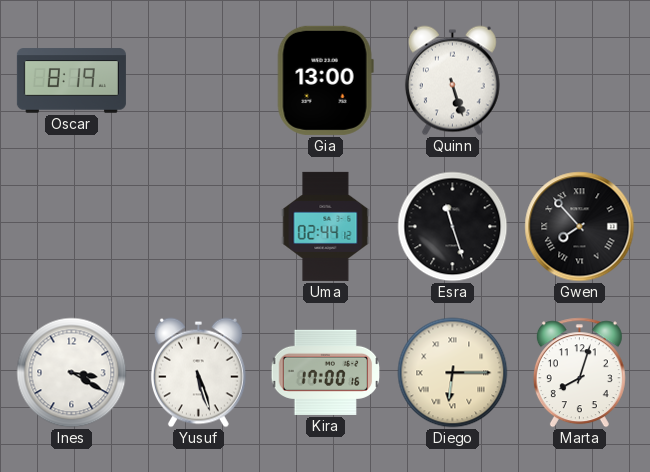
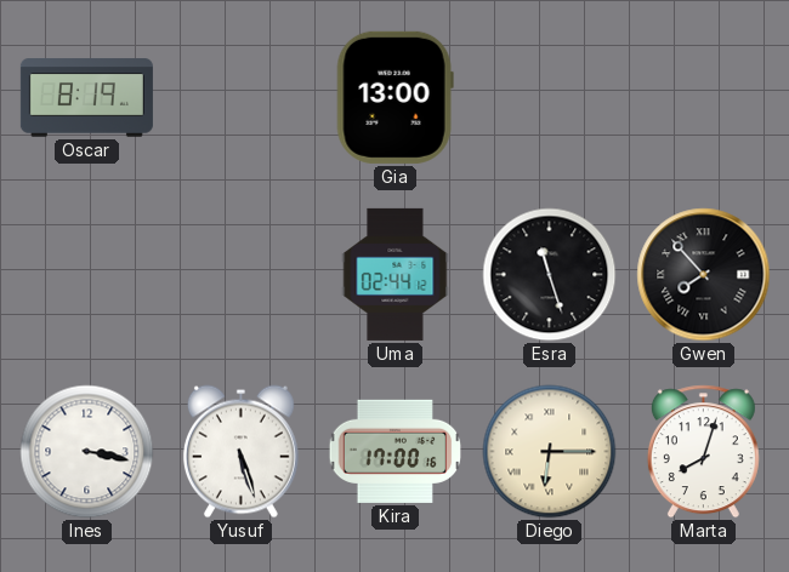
Quinn: 5:27 -> none
Ines: 3:20 -> 3:17
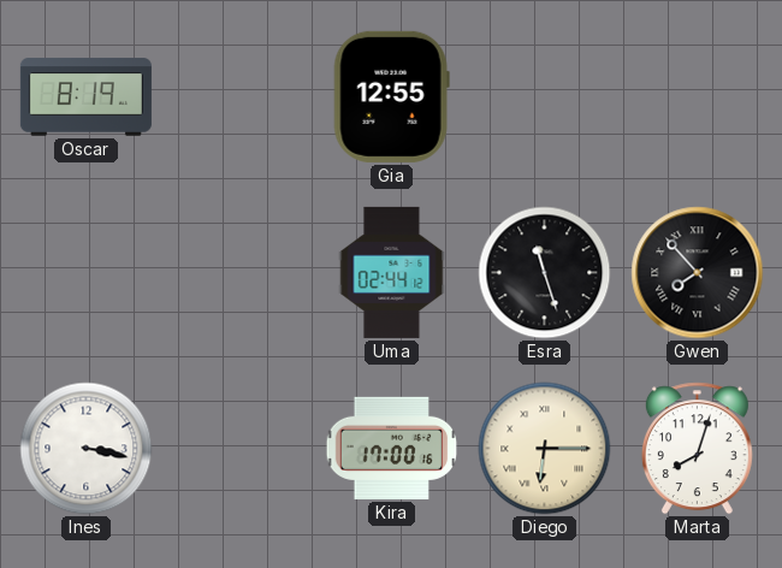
Gia: 13:00 -> 12:55
Yusuf: 5:27 -> none
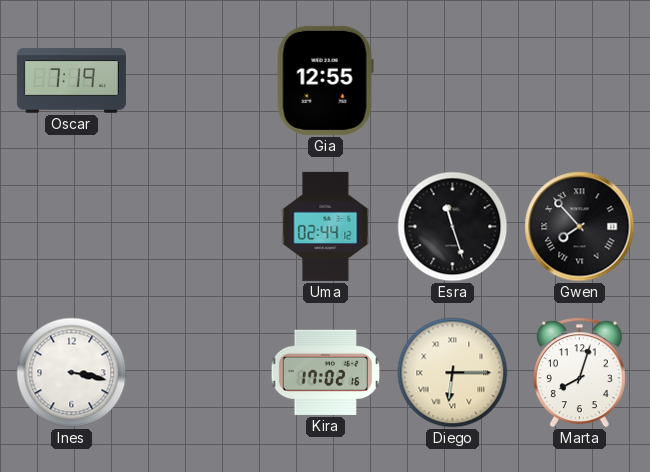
Oscar: 8:19 -> 7:19
Kira: 17:00 -> 17:02
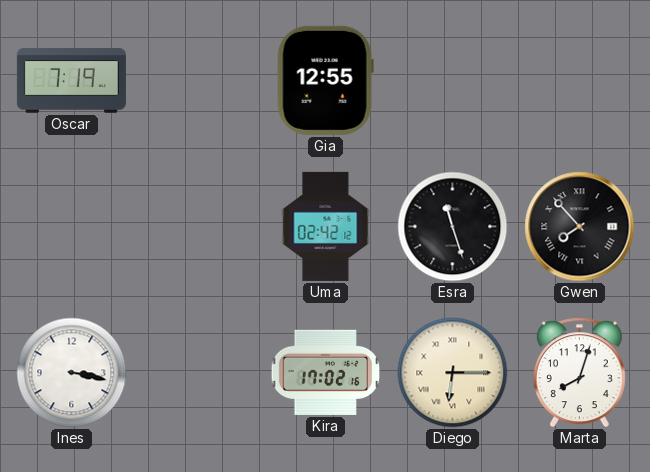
Uma: 02:44 -> 02:42
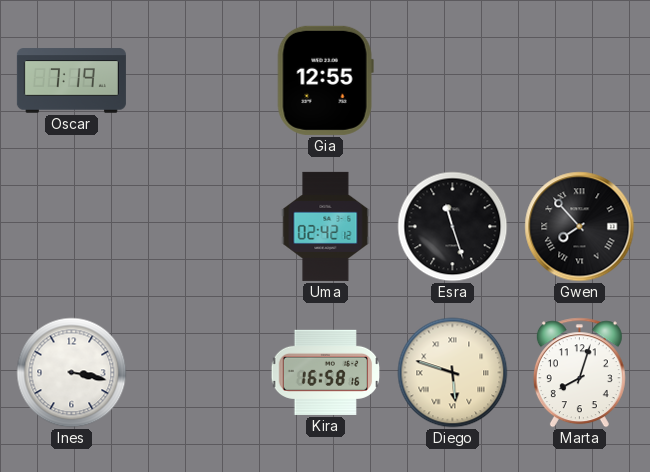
Kira: 17:02 -> 16:58
Diego: 6:15 -> 5:48
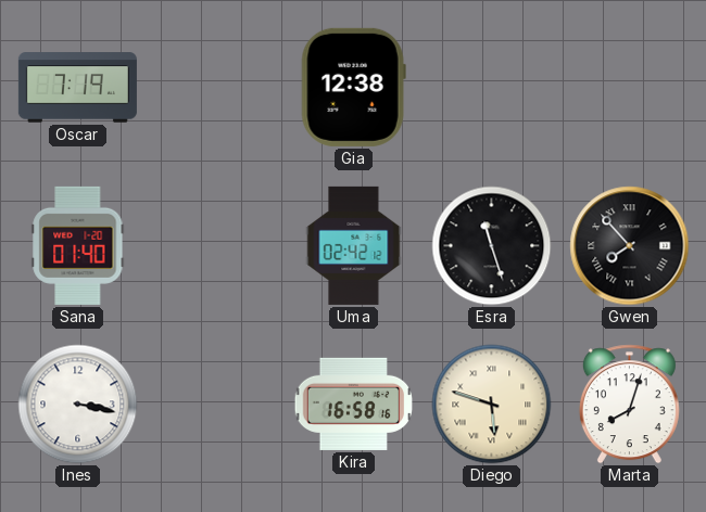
Gia: 12:55 -> 12:38
Sana: none -> 01:40
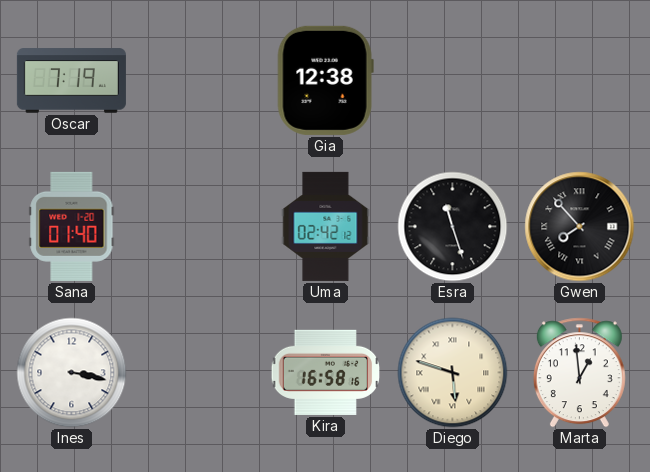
Marta: 8:03 -> 12:59
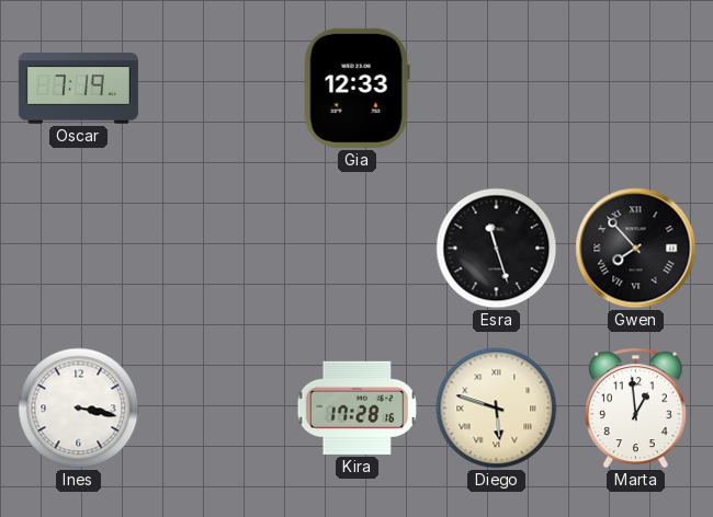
Gia: 12:38 -> 12:33
Sana: 01:40 -> none
Uma: 02:42 -> none
Kira: 16:58 -> 17:28
